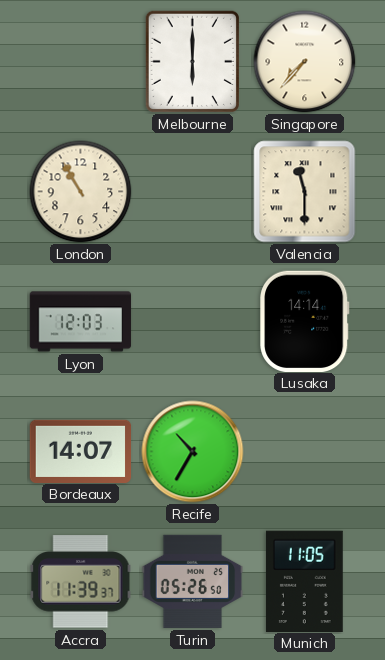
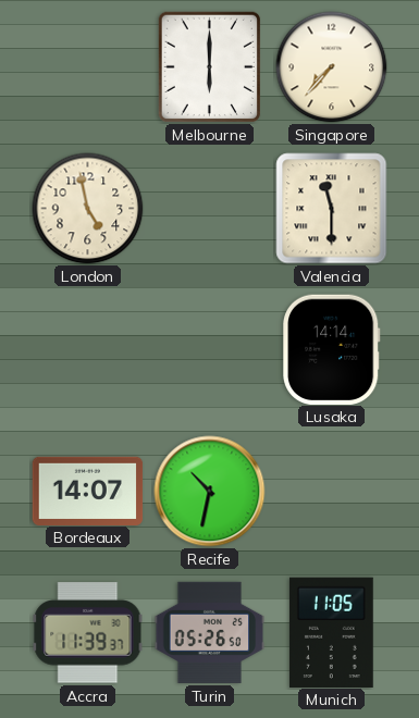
London: 10:55 -> 4:58
Lyon: 12:03 -> none
Recife: 10:35 -> 10:32
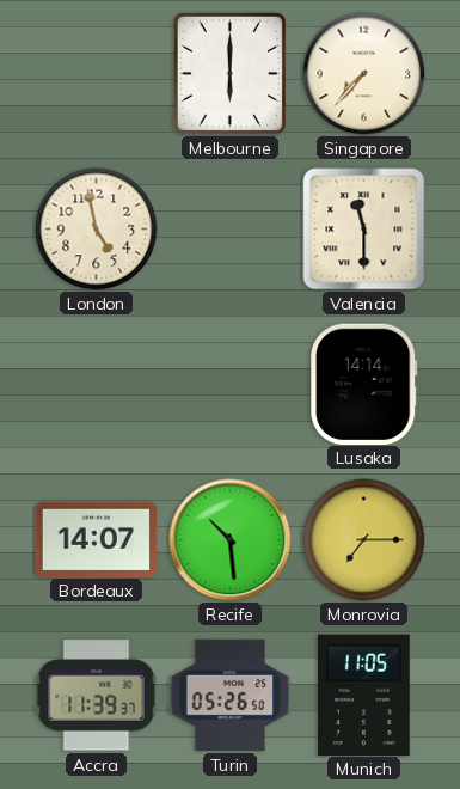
Recife: 10:32 -> 10:29
Monrovia: none -> 7:15
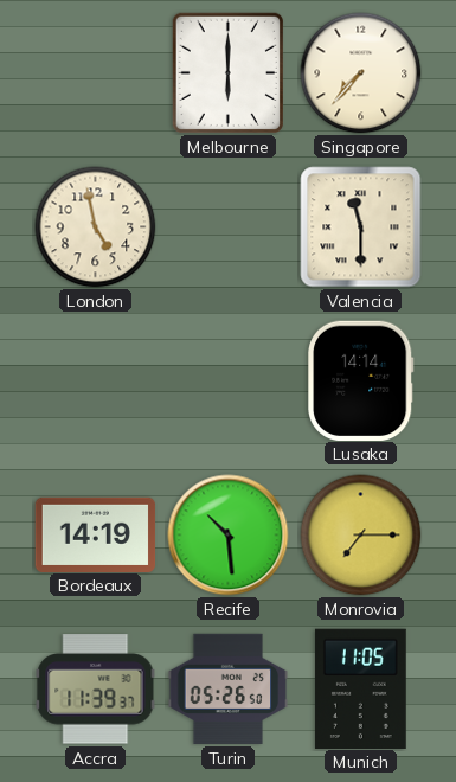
Bordeaux: 14:07 -> 14:19
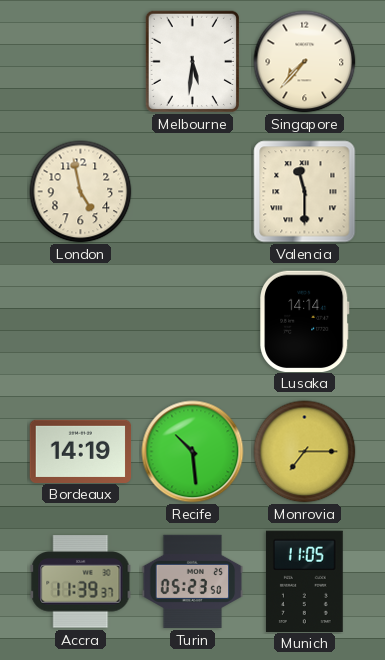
Melbourne: 6:00 -> 5:31
Turin: 05:26 -> 05:23
